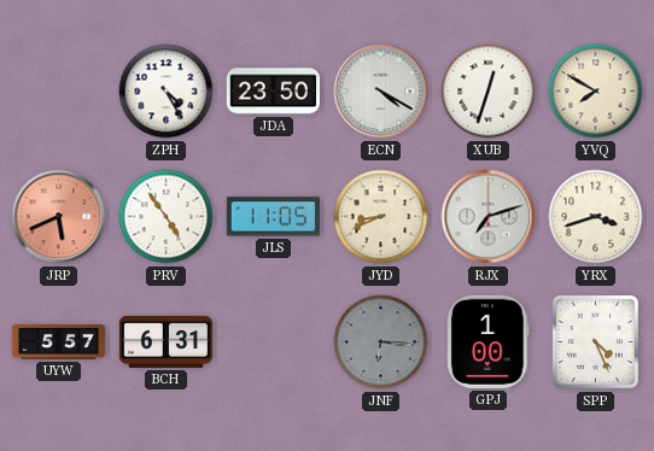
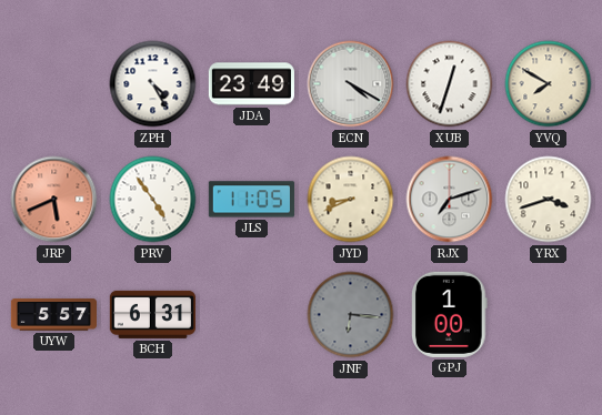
JDA: 23:50 -> 23:49
SPP: 4:26 -> none
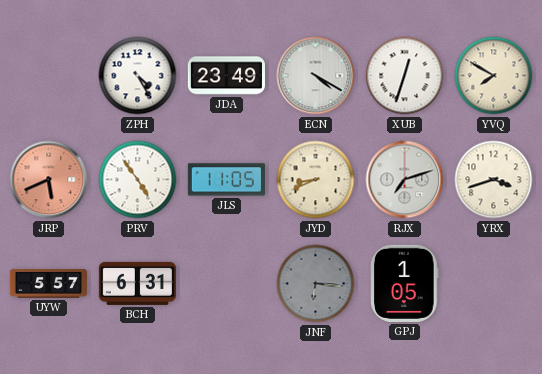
GPJ: 1:00 -> 1:05
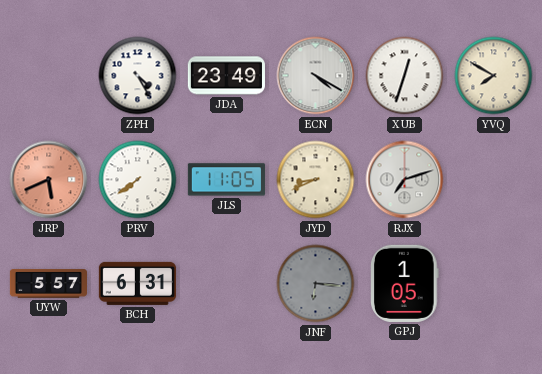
PRV: 4:54 -> 7:39
YRX: 3:42 -> none
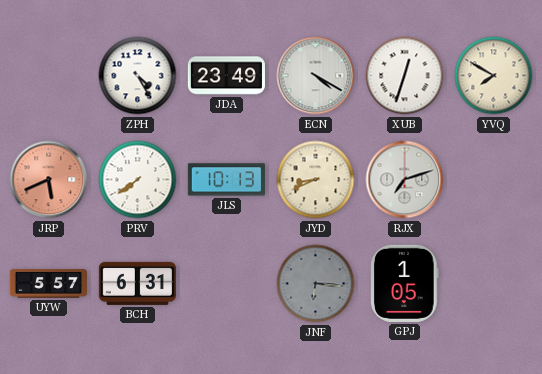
JLS: 11:05 -> 10:13
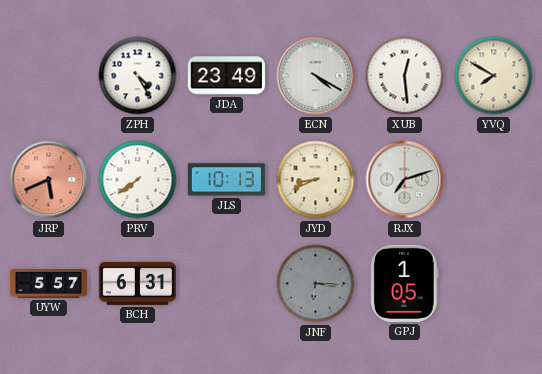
XUB: 12:33 -> 12:29
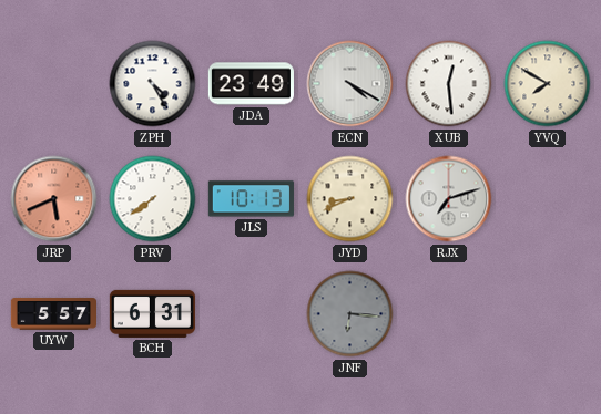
GPJ: 1:05 -> none
